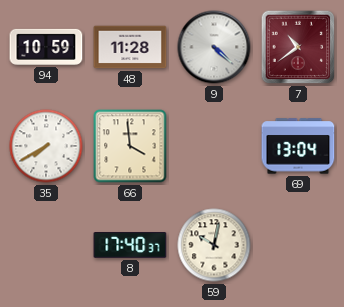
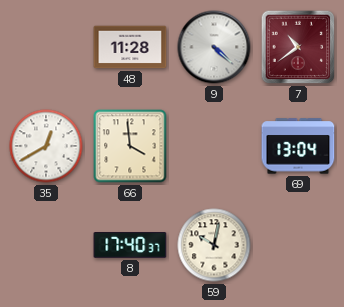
94: 10:59 -> none
35: 7:40 -> 12:40
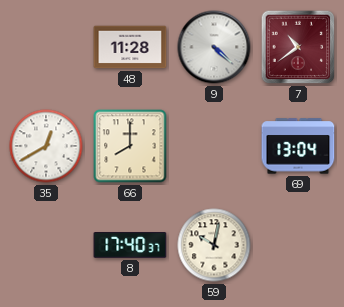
66: 3:59 -> 8:00
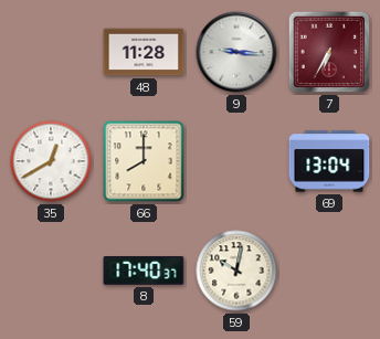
9: 4:22 -> 9:16
7: 10:39 -> 6:35
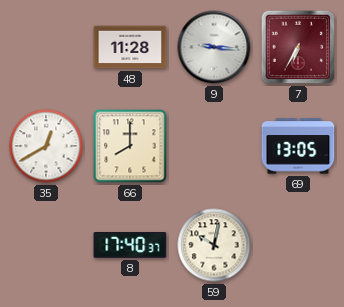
69: 13:04 -> 13:05
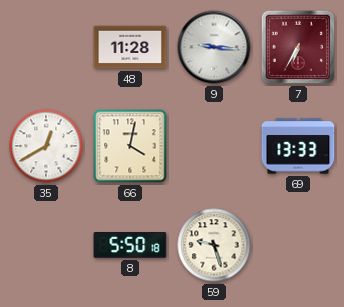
66: 8:00 -> 4:02
69: 13:05 -> 13:33
8: 17:40 -> 5:50
59: 10:02 -> 9:27
